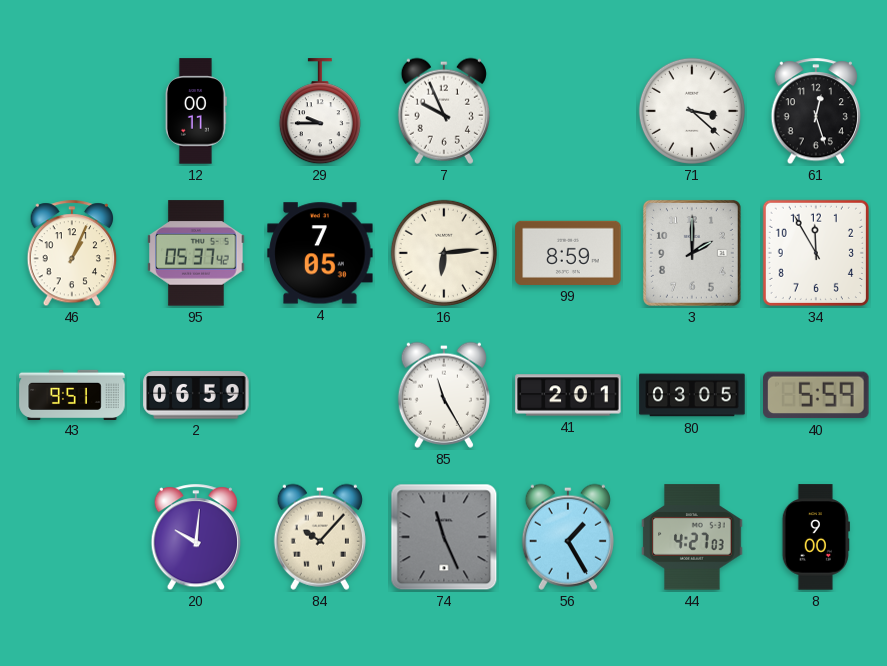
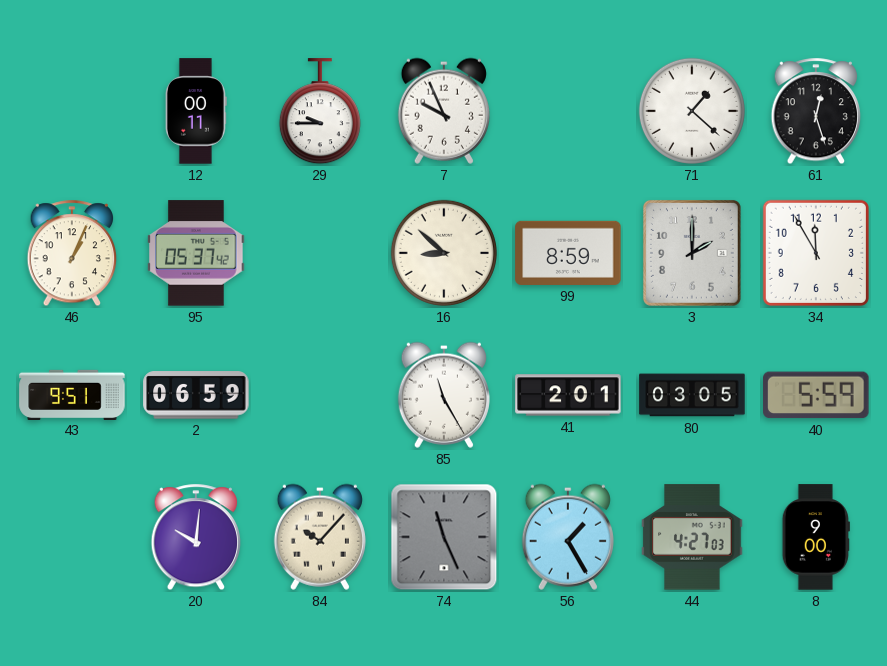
71: 3:22 -> 1:22
4: 7:05 -> none
16: 6:14 -> 8:52
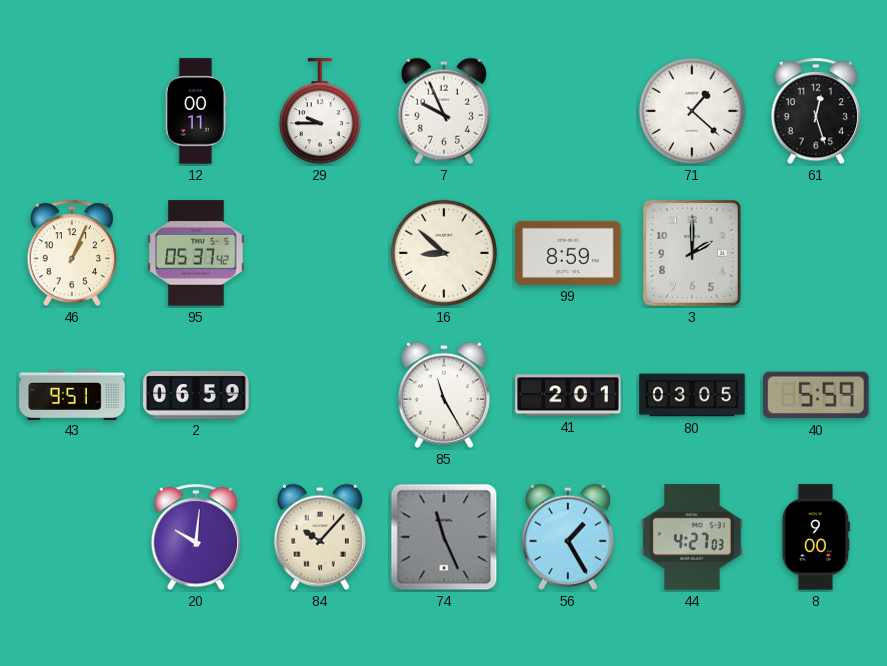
34: 11:55 -> none
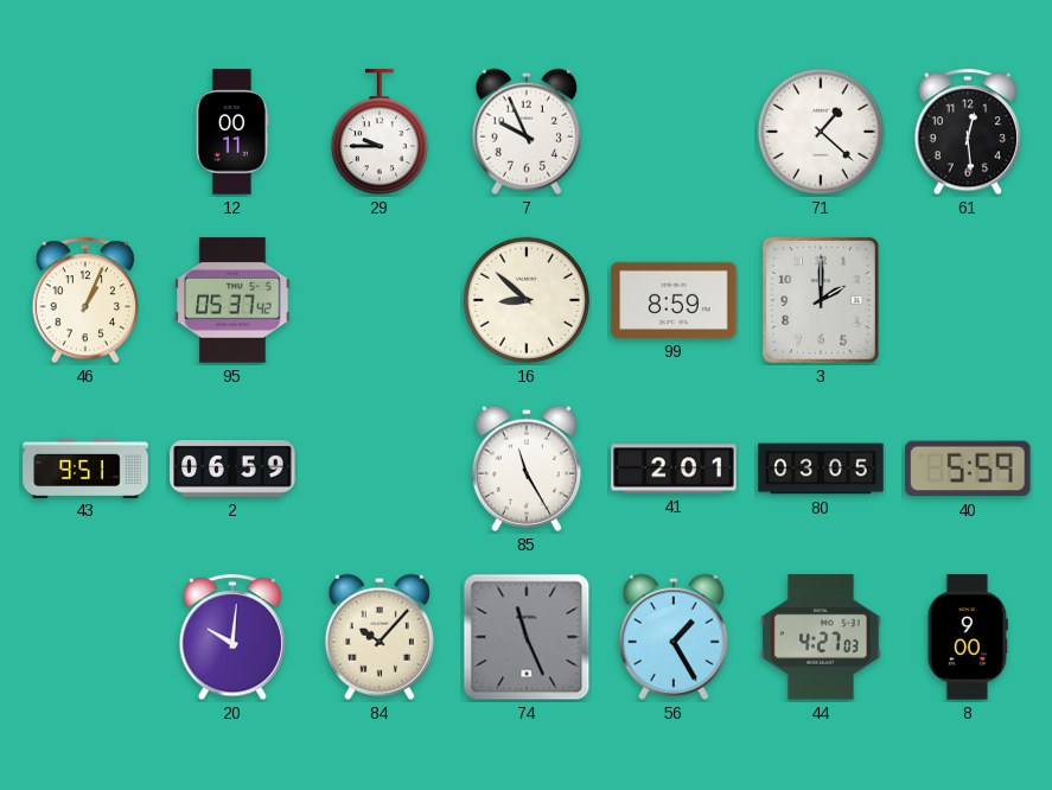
61: 12:27 -> 12:29
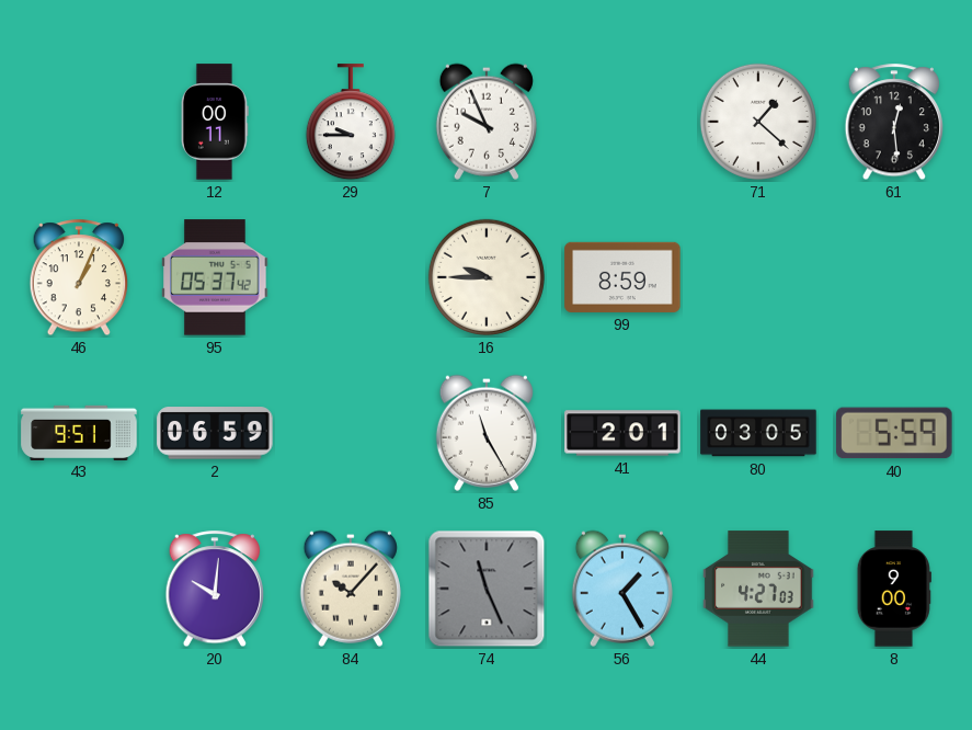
16: 8:52 -> 9:45
3: 2:00 -> none
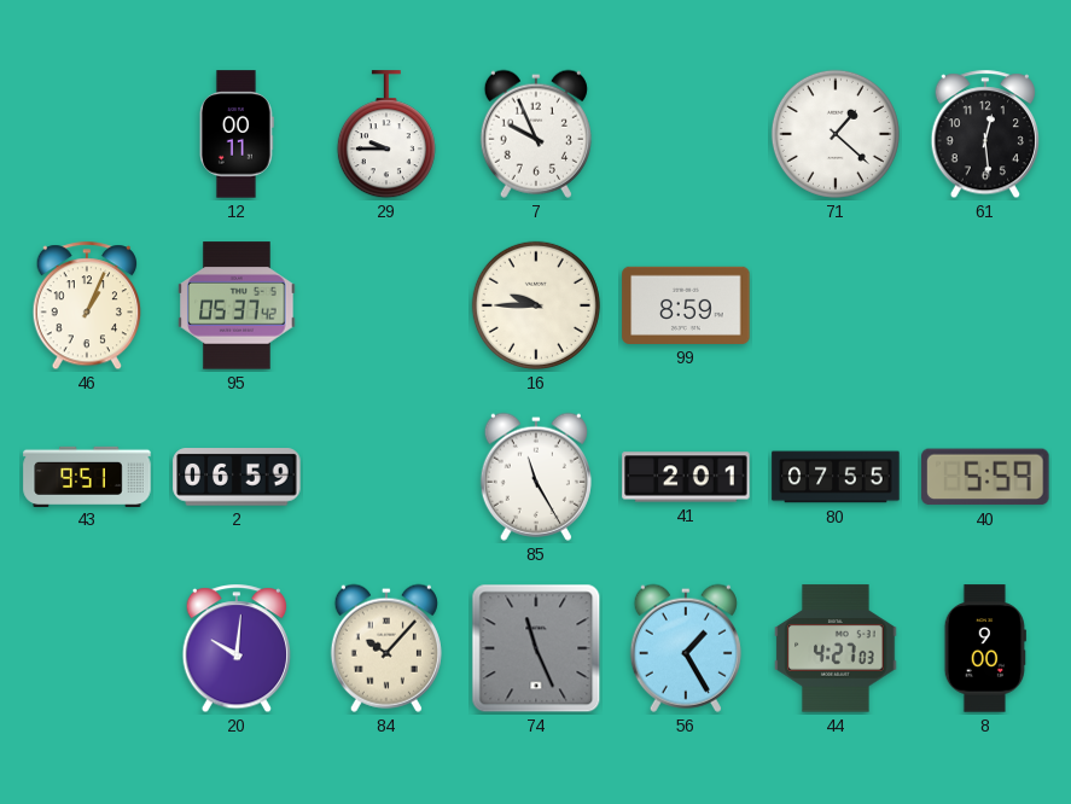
80: 03:05 -> 07:55
